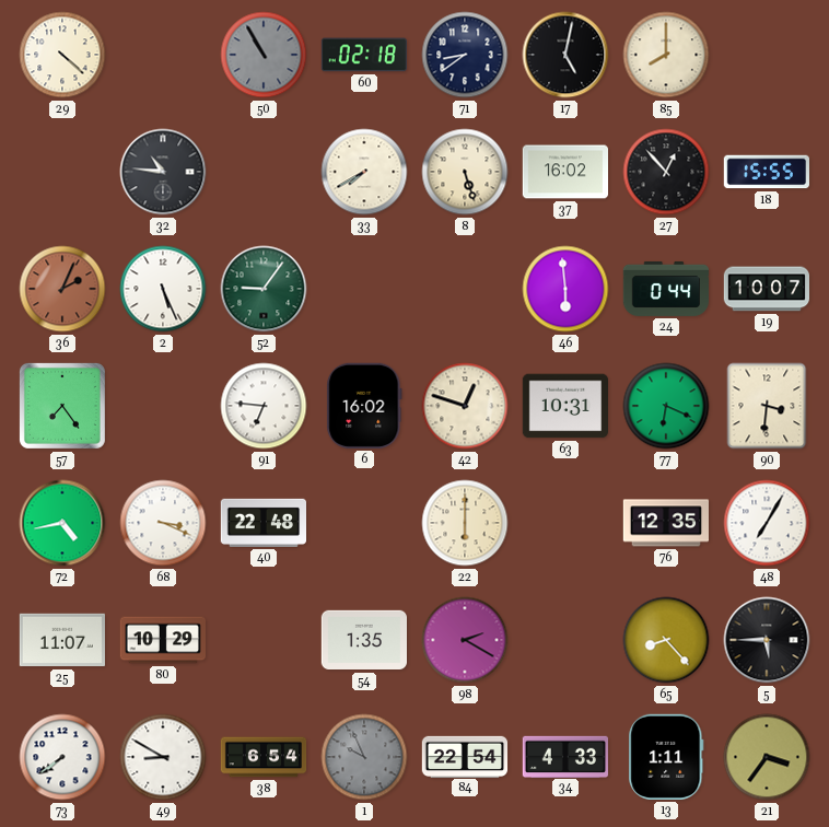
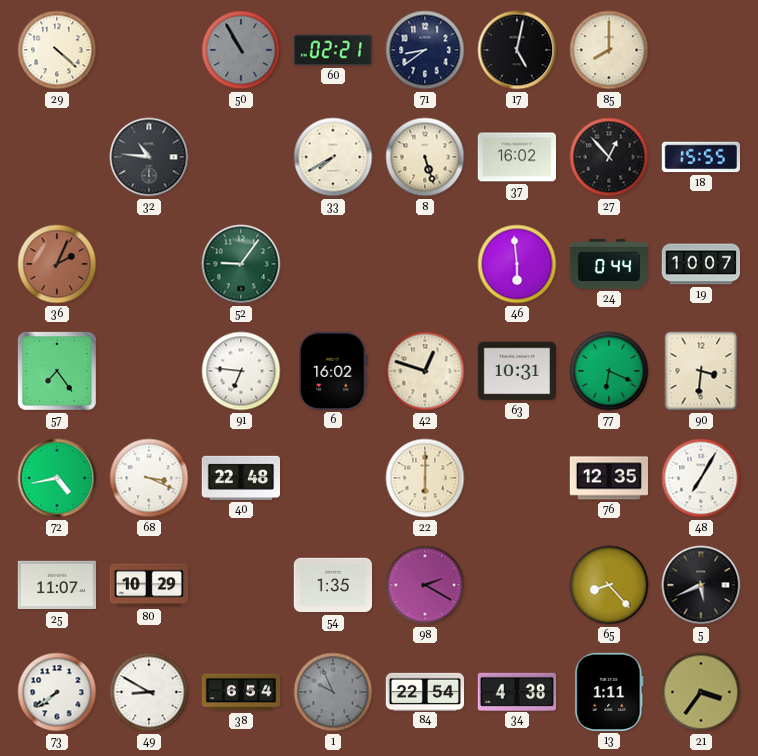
60: 02:18 -> 02:21
2: 5:26 -> none
5: 5:45 -> 5:41
34: 4:33 -> 4:38
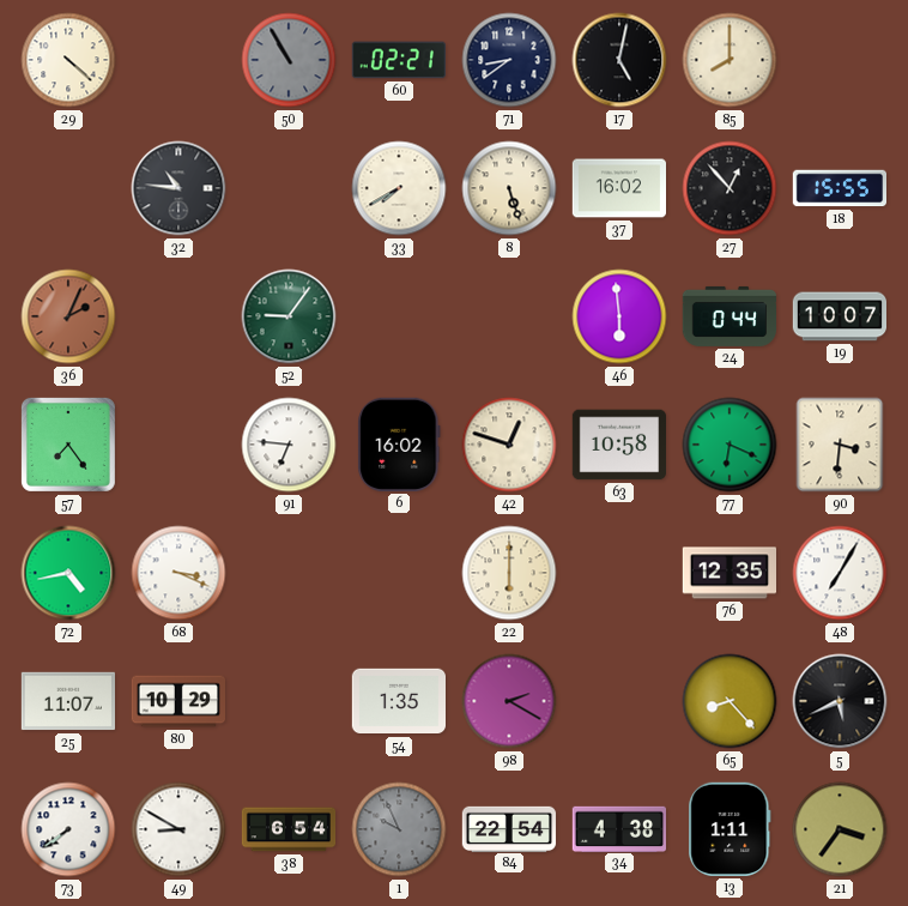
63: 10:31 -> 10:58
40: 22:48 -> none
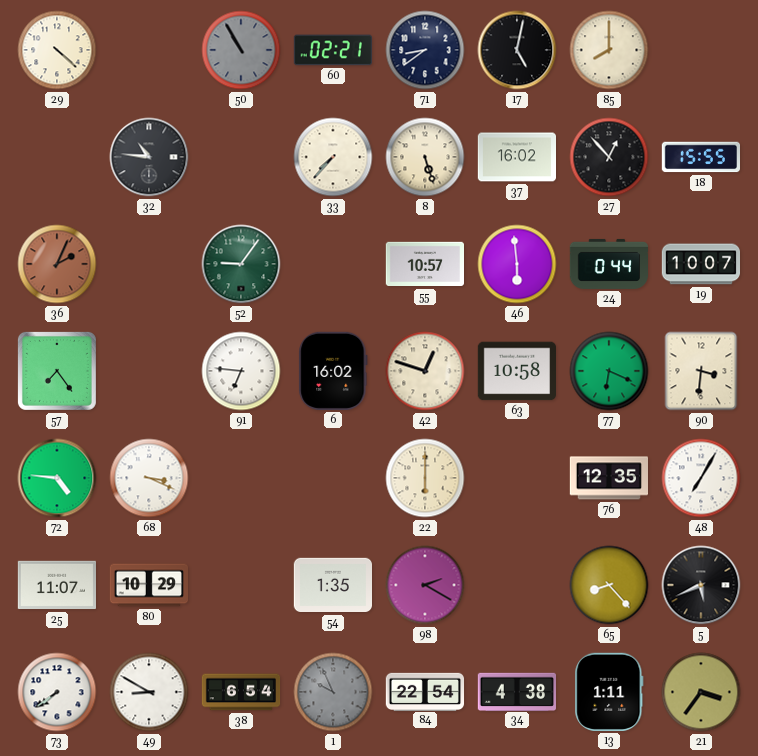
33: 7:40 -> 7:37
55: none -> 10:57
72: 4:43 -> 4:46
